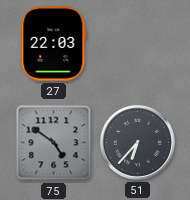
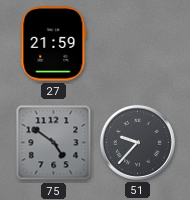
27: 22:03 -> 21:59
51: 6:37 -> 9:37
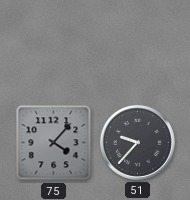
27: 21:59 -> none
75: 4:51 -> 4:07
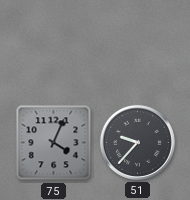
75: 4:07 -> 4:04
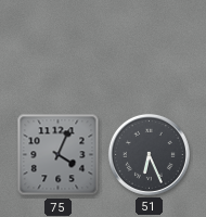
51: 9:37 -> 6:26
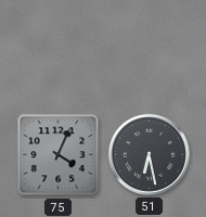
51: 6:26 -> 6:28
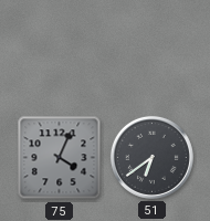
51: 6:28 -> 6:39
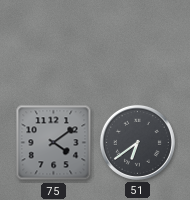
75: 4:04 -> 4:09
